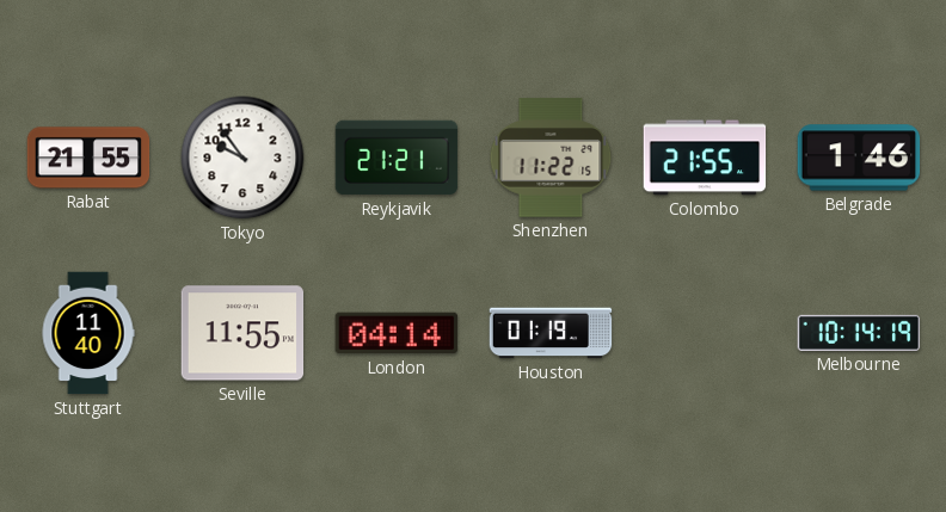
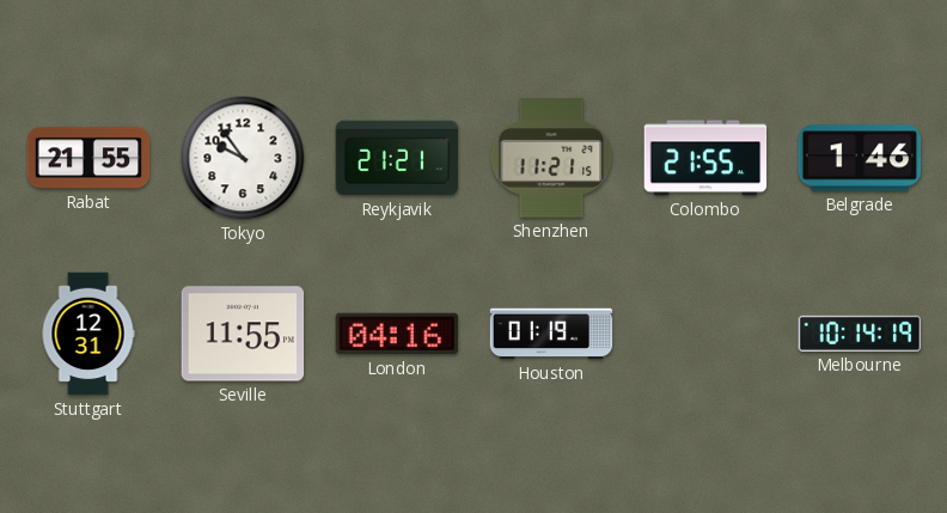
Shenzhen: 11:22 -> 11:21
Stuttgart: 11:40 -> 12:31
London: 04:14 -> 04:16
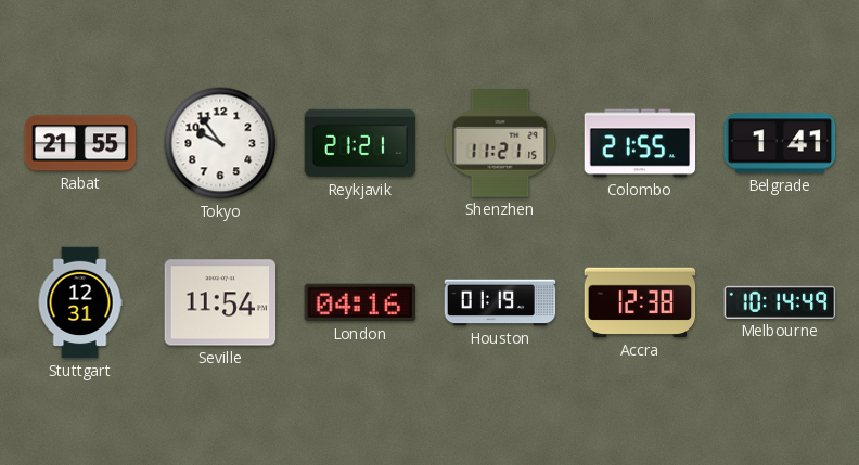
Belgrade: 1:46 -> 1:41
Seville: 11:55 -> 11:54
Accra: none -> 12:38
Melbourne: 10:14:19 -> 10:14:49
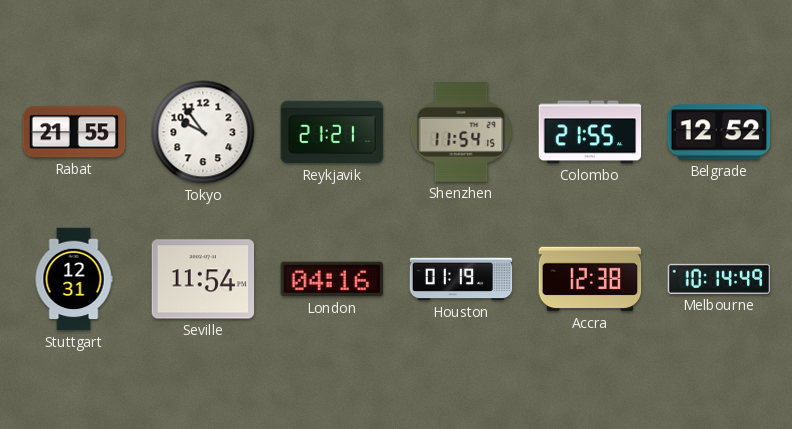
Shenzhen: 11:21 -> 11:54
Belgrade: 1:41 -> 12:52
